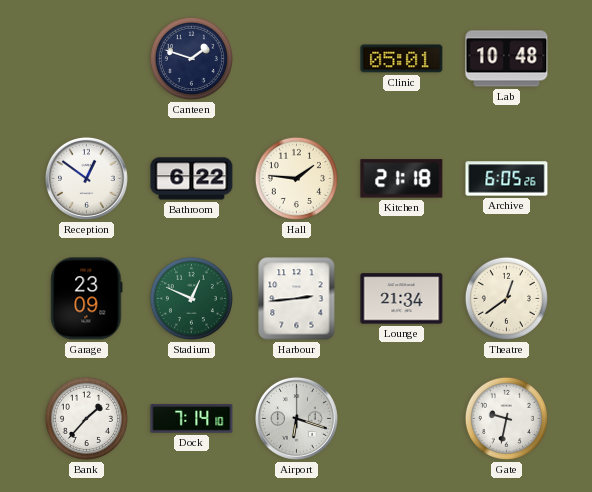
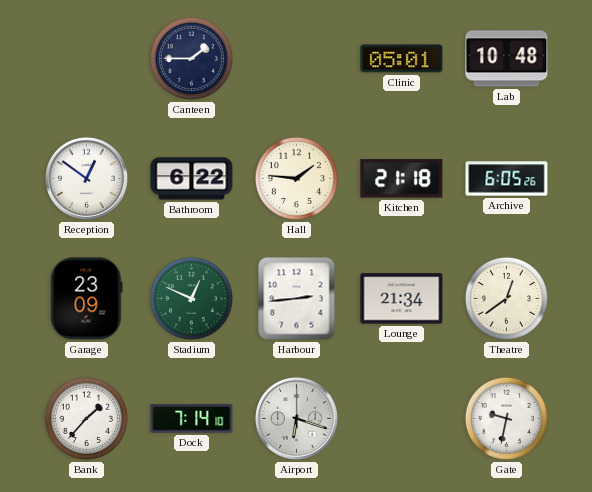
Canteen: 1:48 -> 1:45
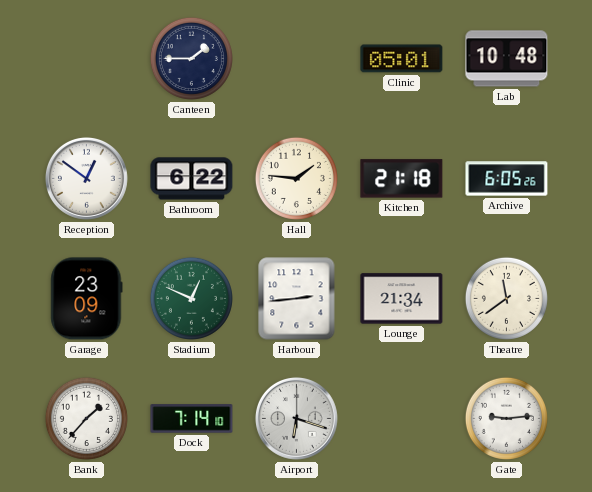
Theatre: 12:39 -> 11:39
Gate: 9:32 -> 9:14
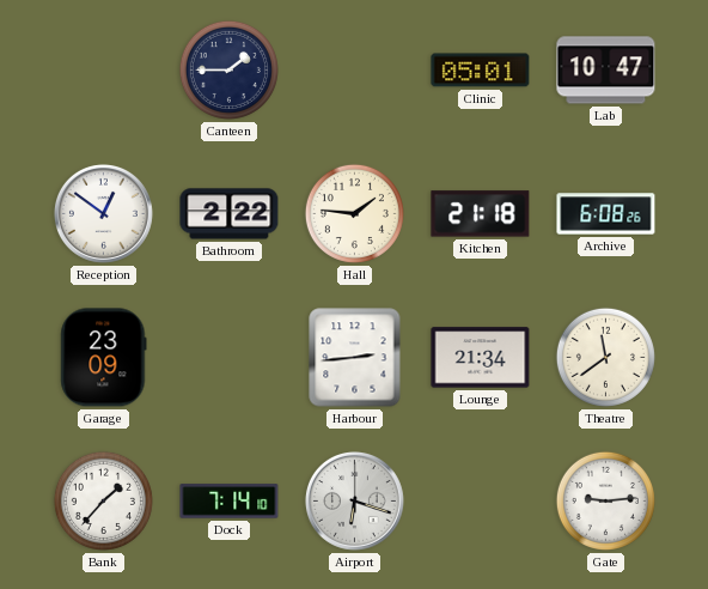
Lab: 10:48 -> 10:47
Bathroom: 6:22 -> 2:22
Archive: 6:05 -> 6:08
Stadium: 12:49 -> none
